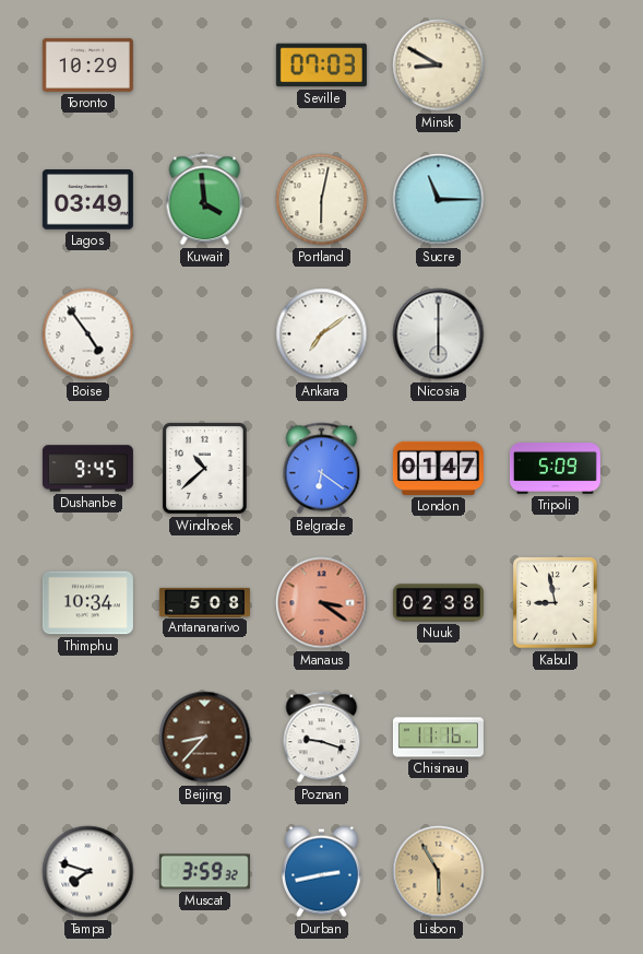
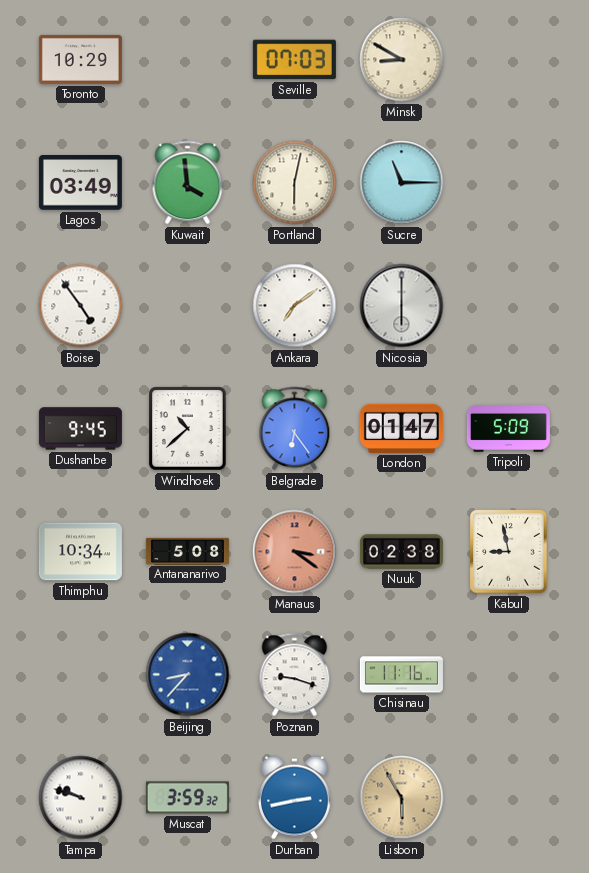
Belgrade: 6:21 -> 6:24
Beijing dial: brown -> blue
Tampa: 7:48 -> 9:48
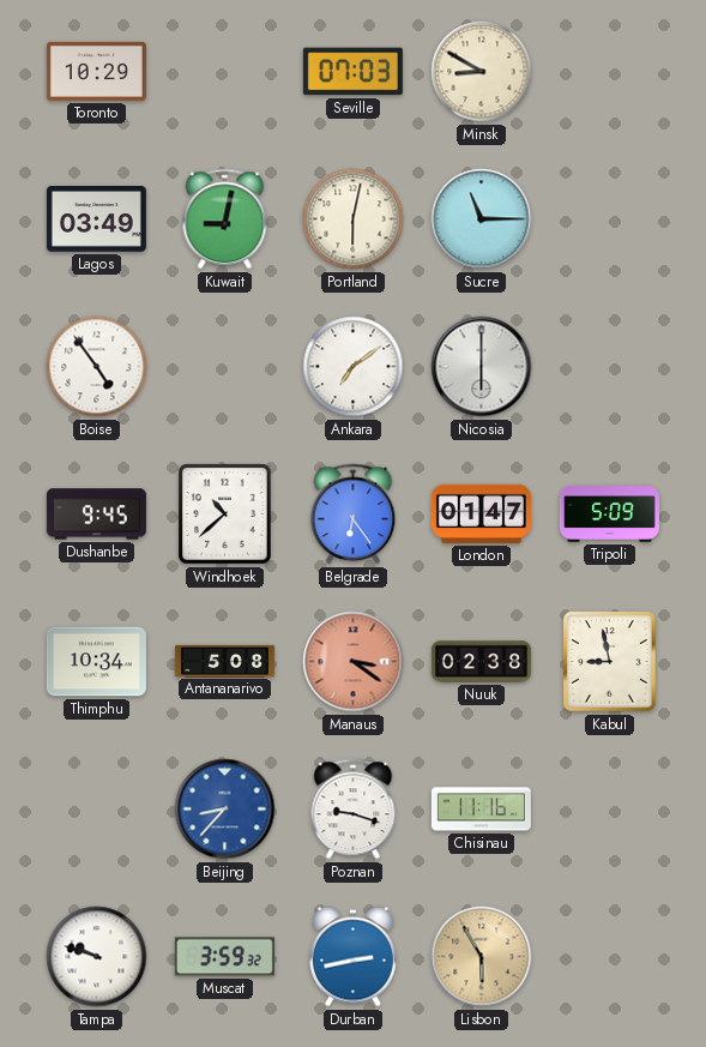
Kuwait: 3:59 -> 9:02
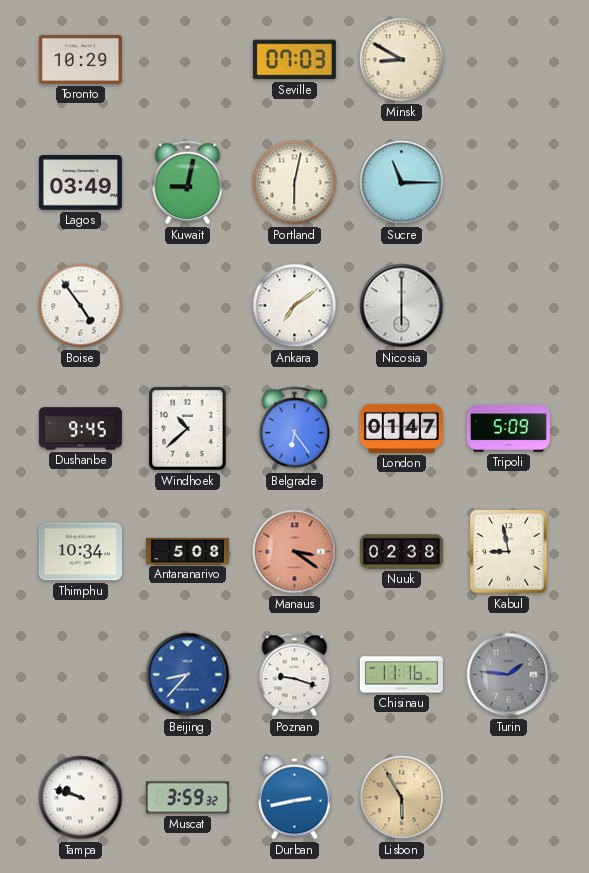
Turin: none -> 1:46
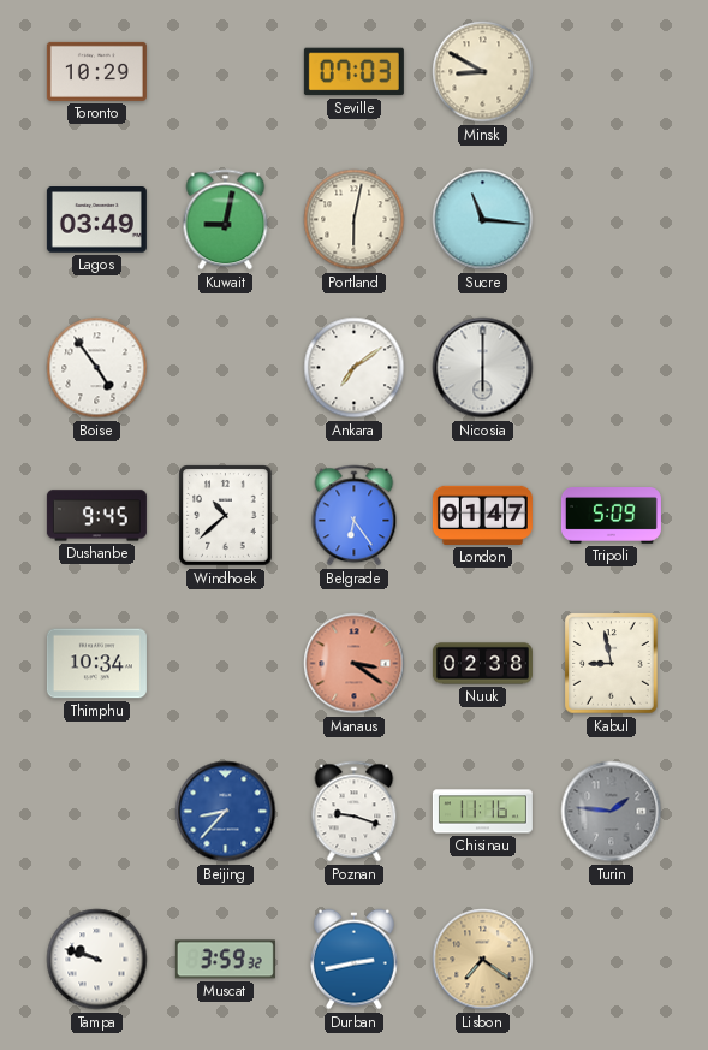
Sucre: 11:15 -> 11:16
Antananarivo: 5:08 -> none
Lisbon: 5:55 -> 7:21
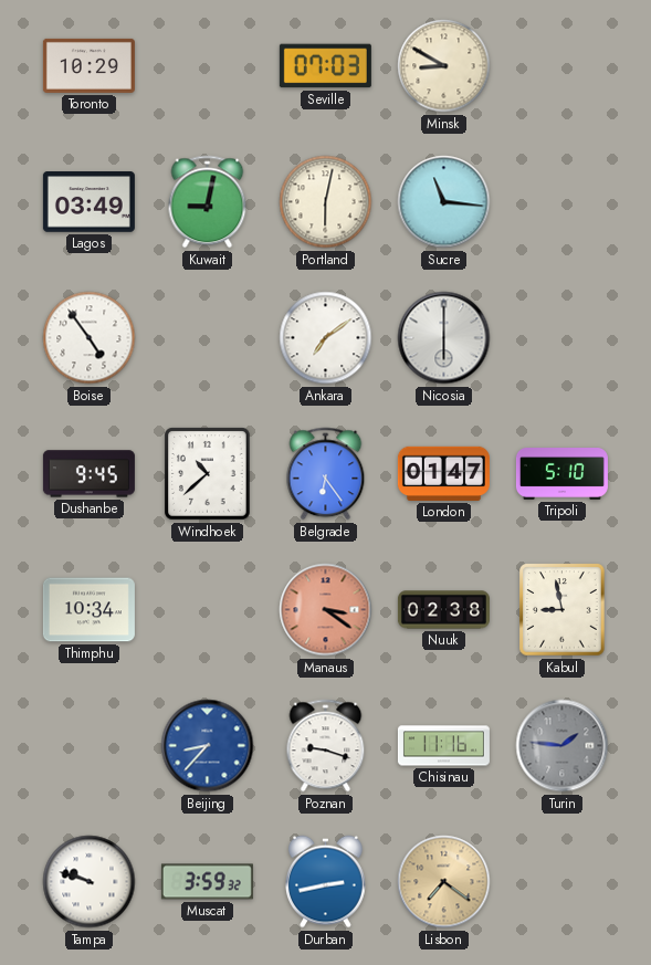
Tripoli: 5:09 -> 5:10
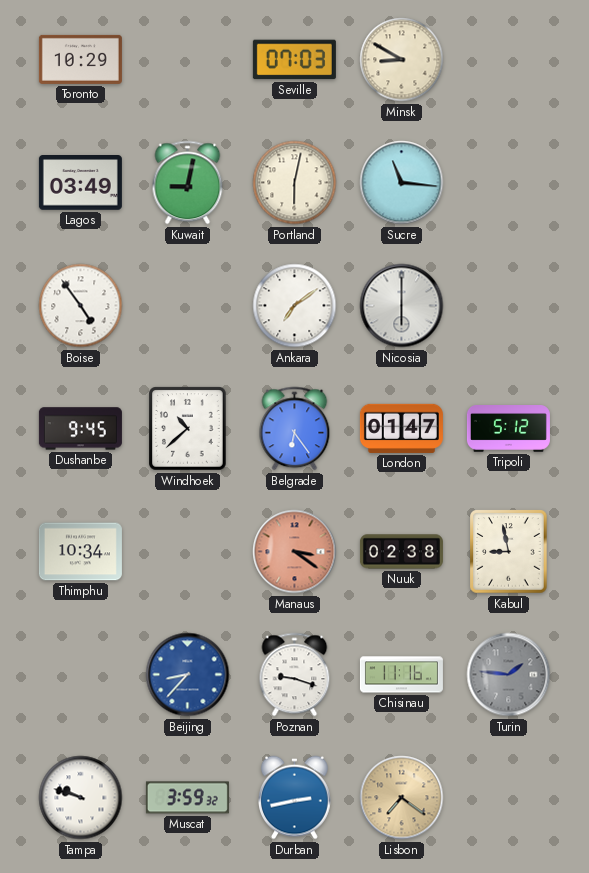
Tripoli: 5:10 -> 5:12
